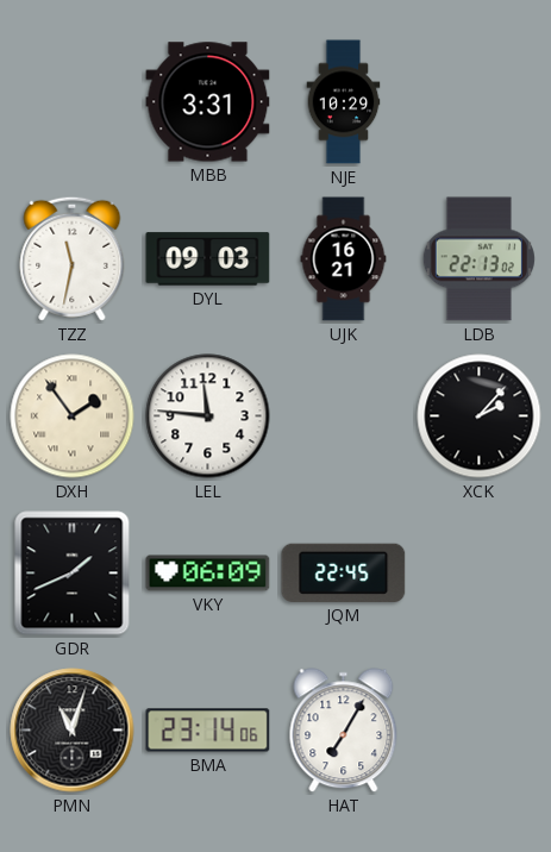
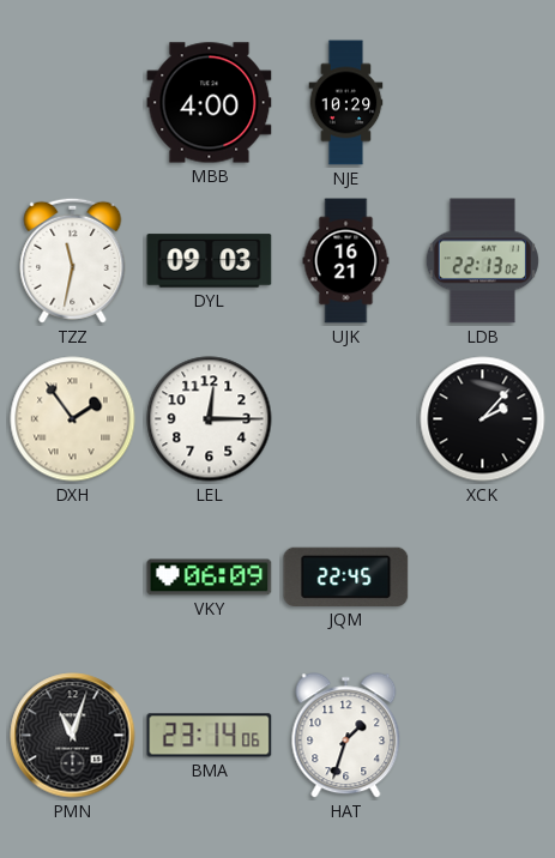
MBB: 3:31 -> 4:00
LEL: 11:46 -> 12:15
GDR: 1:41 -> none
HAT: 7:05 -> 1:33
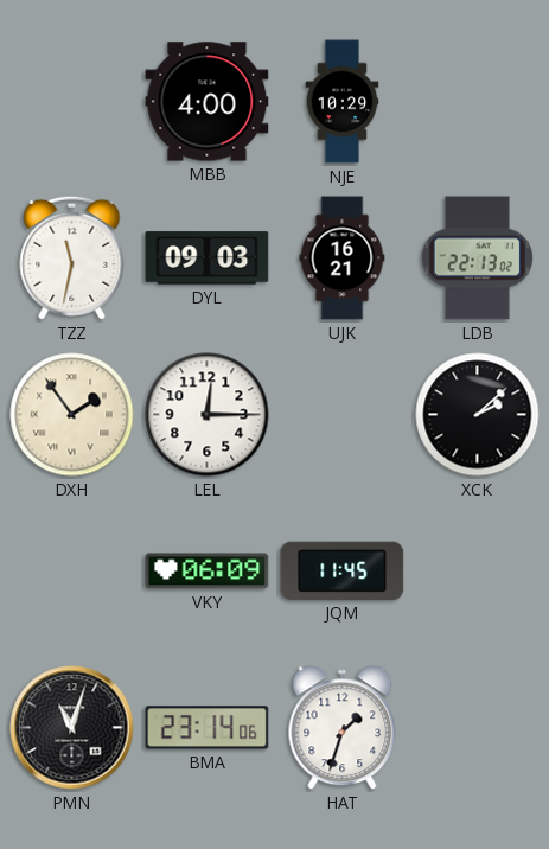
XCK: 2:07 -> 2:08
JQM: 22:45 -> 11:45
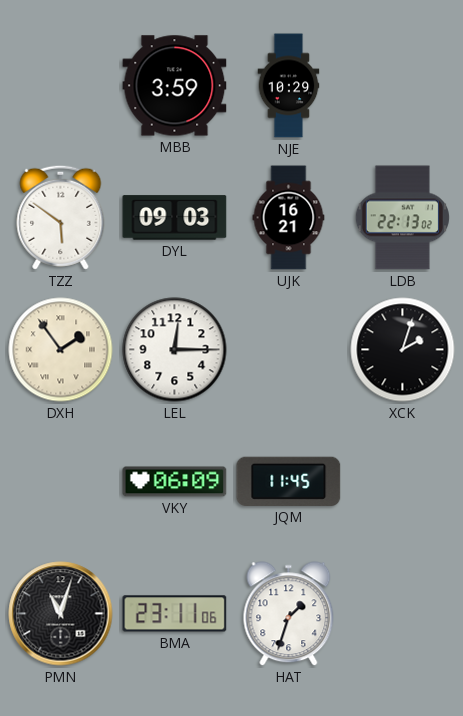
MBB: 4:00 -> 3:59
TZZ: 11:32 -> 5:51
XCK: 2:08 -> 2:03
BMA: 23:14 -> 23:11
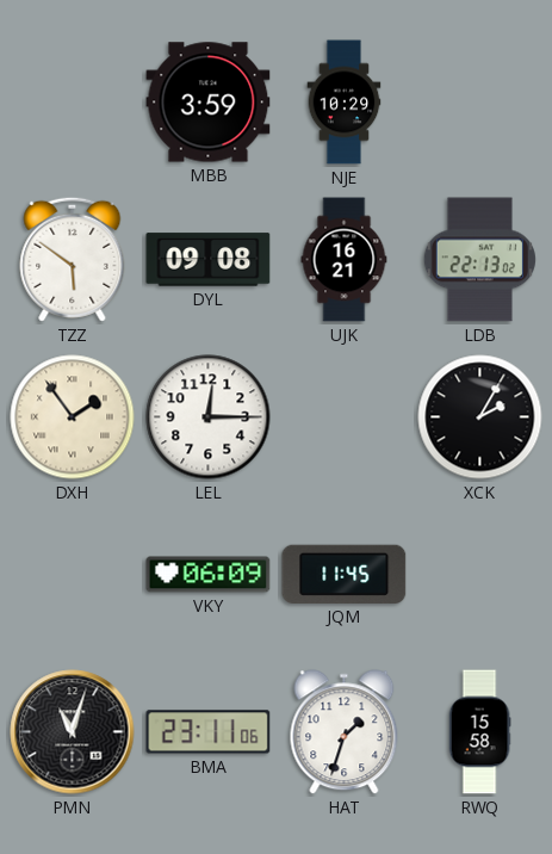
DYL: 09:03 -> 09:08
XCK: 2:03 -> 2:05
RWQ: none -> 15:58
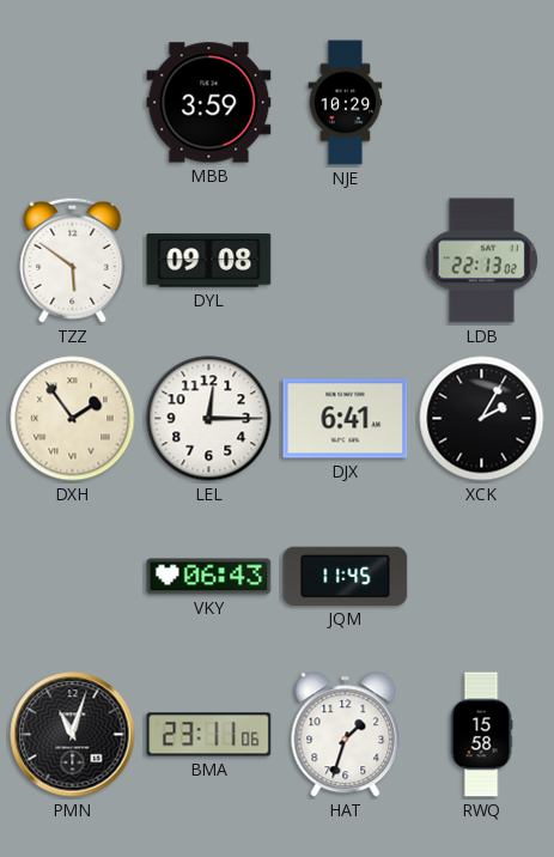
UJK: 16:21 -> none
DJX: none -> 6:41
VKY: 06:09 -> 06:43
